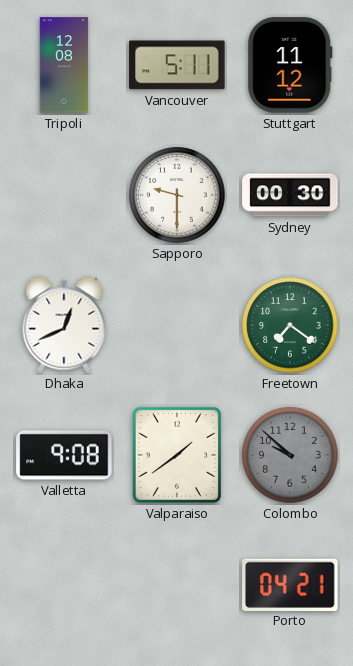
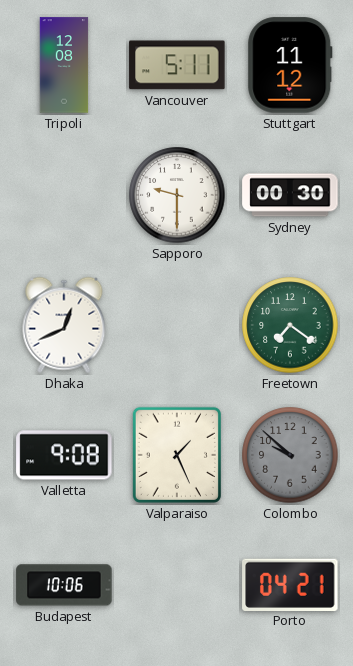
Valparaiso: 1:39 -> 1:26
Budapest: none -> 10:06
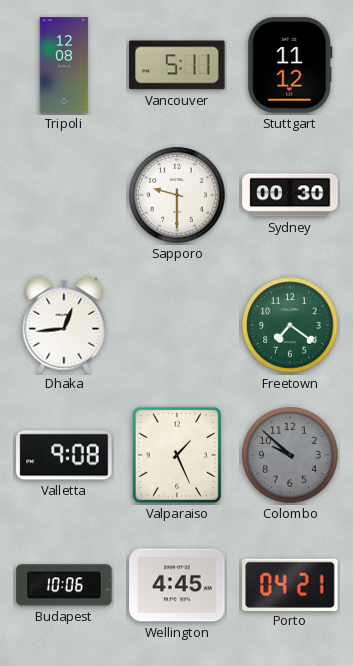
Dhaka: 12:41 -> 12:44
Wellington: none -> 4:45
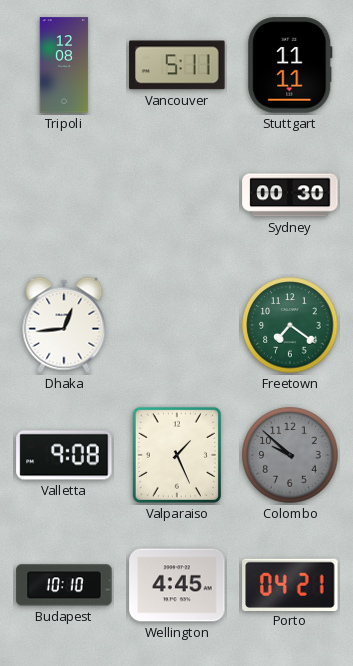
Stuttgart: 11:12 -> 11:11
Sapporo: 9:30 -> none
Budapest: 10:06 -> 10:10
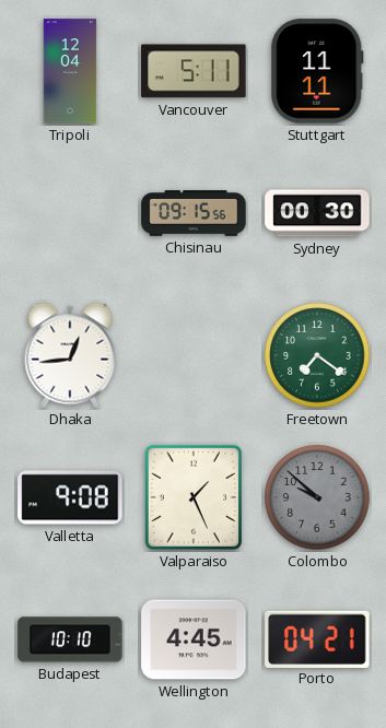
Tripoli: 12:08 -> 12:04
Chisinau: none -> 09:15
